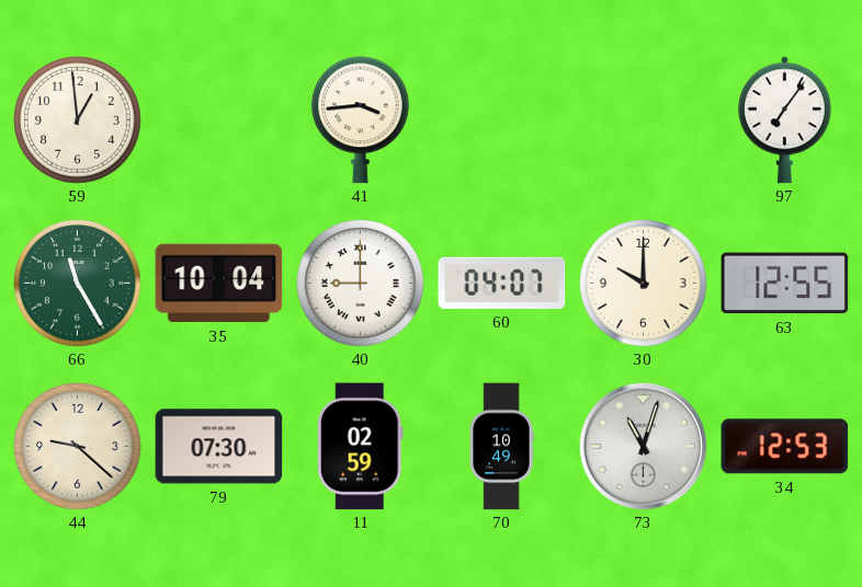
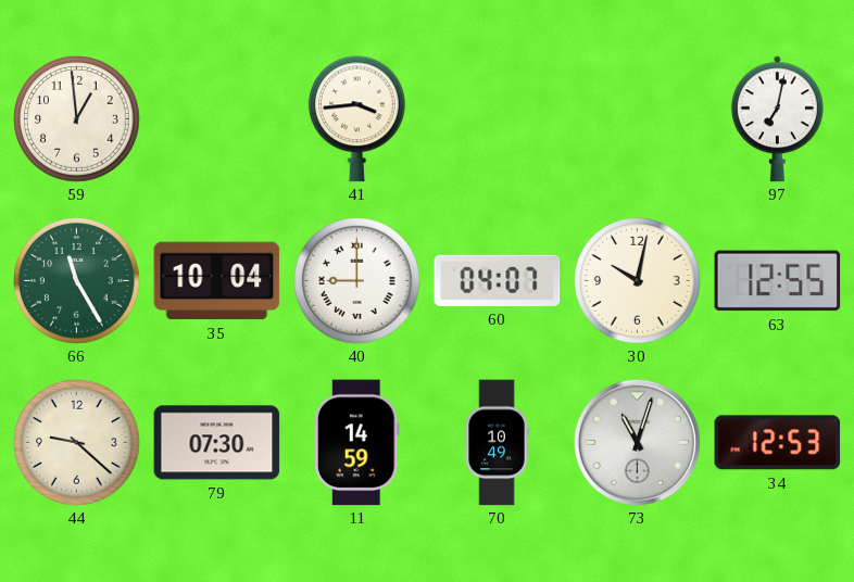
97: 7:06 -> 7:02
30: 10:00 -> 10:02
11: 02:59 -> 14:59
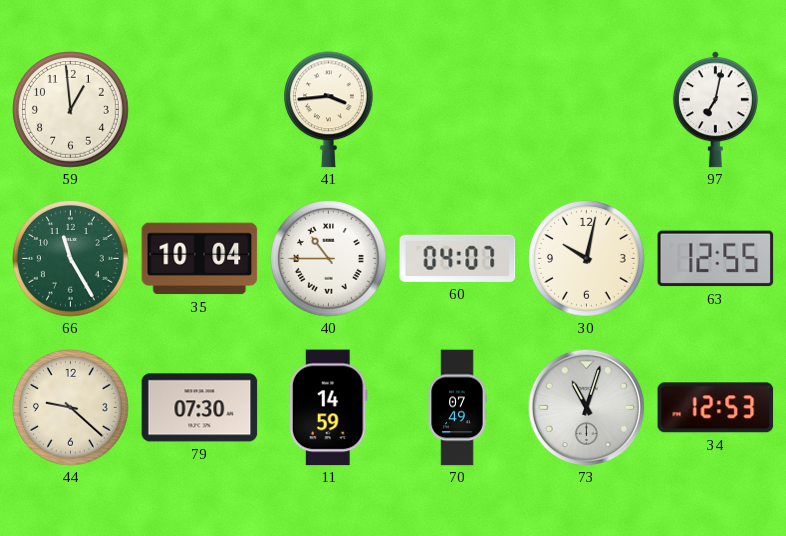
40: 9:00 -> 10:45
70: 10:49 -> 07:49
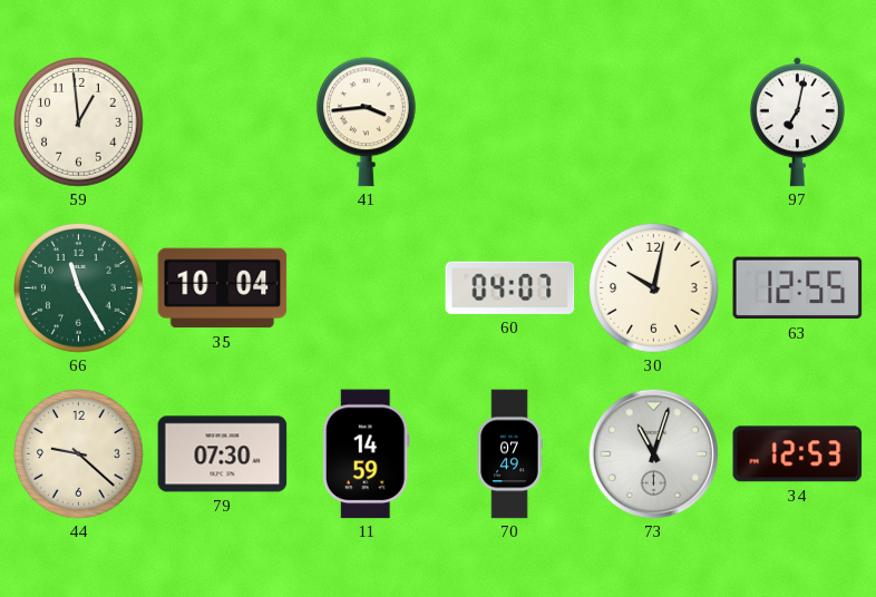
40: 10:45 -> none
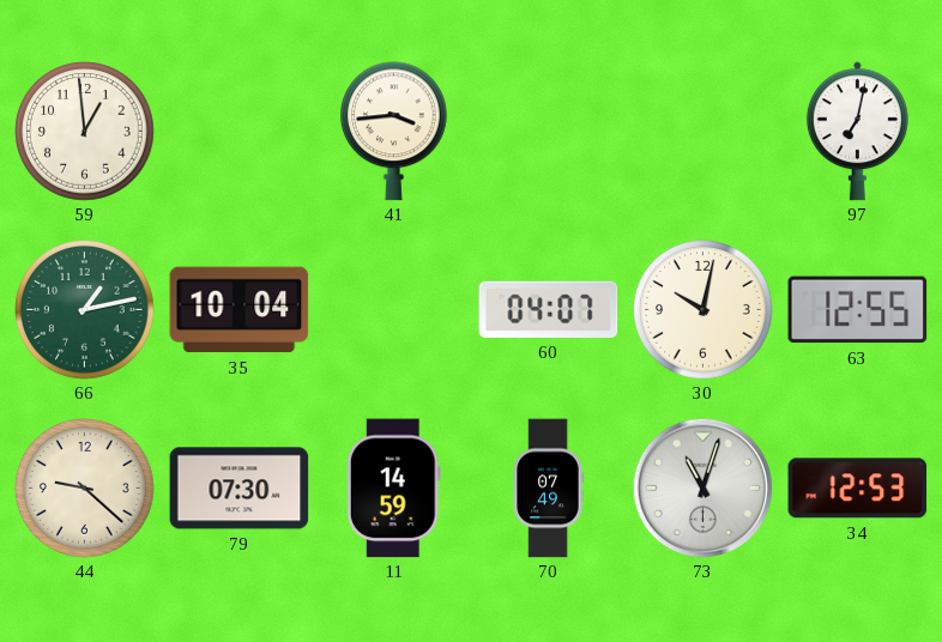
66: 11:25 -> 1:13
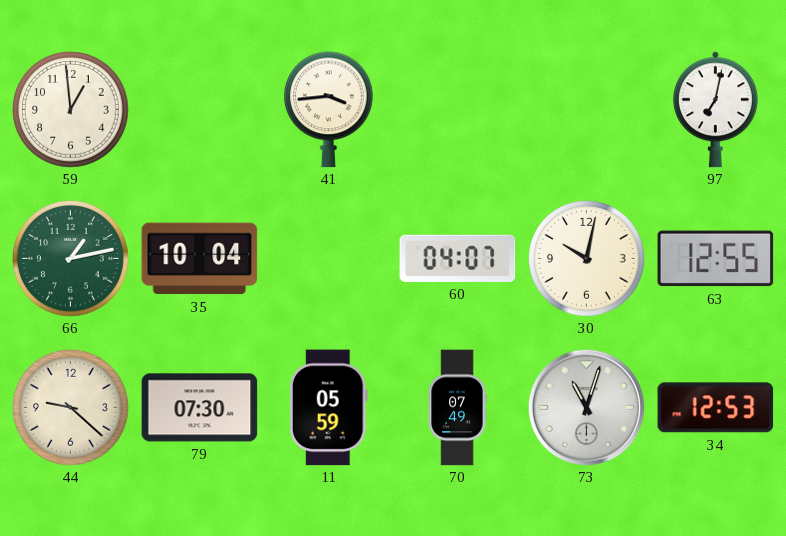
11: 14:59 -> 05:59
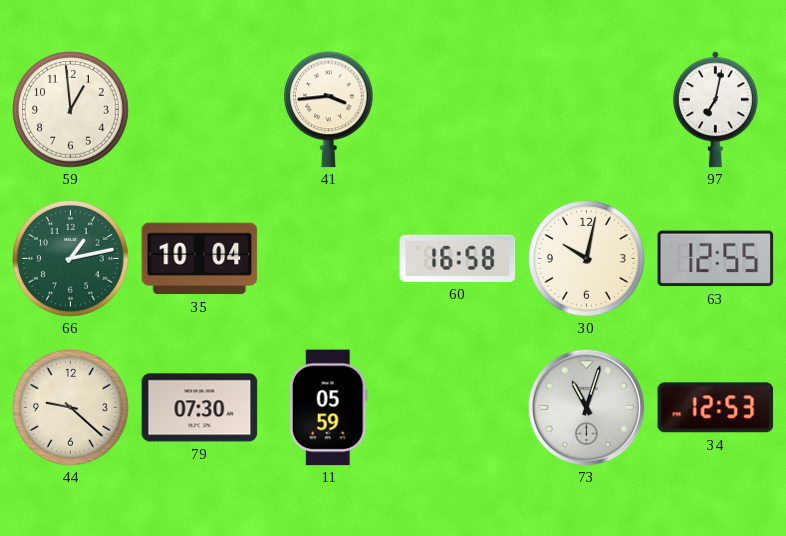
60: 04:07 -> 16:58
70: 07:49 -> none
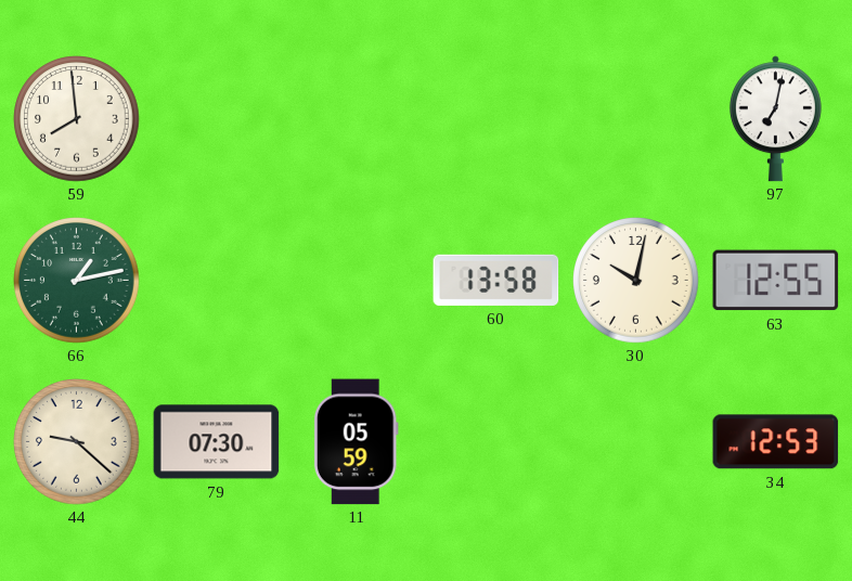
59: 12:59 -> 7:59
41: 3:44 -> none
35: 10:04 -> none
60: 16:58 -> 13:58
73: 11:03 -> none
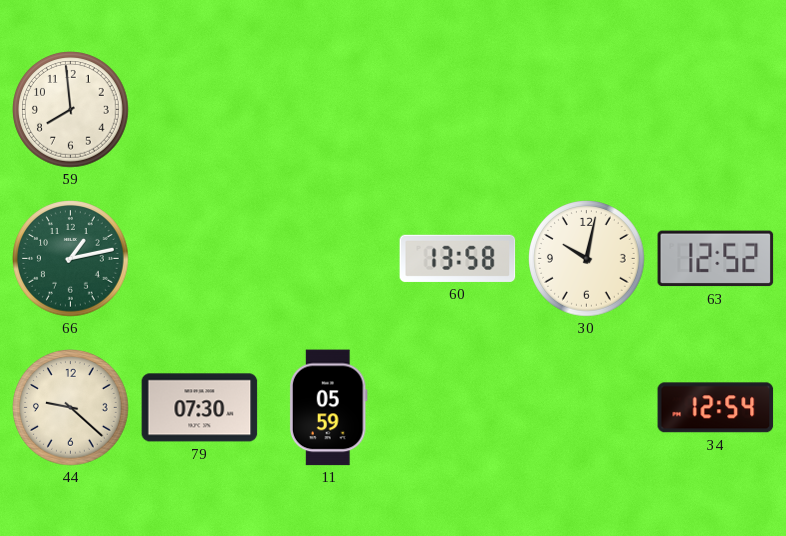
97: 7:02 -> none
63: 12:55 -> 12:52
34: 12:53 -> 12:54
